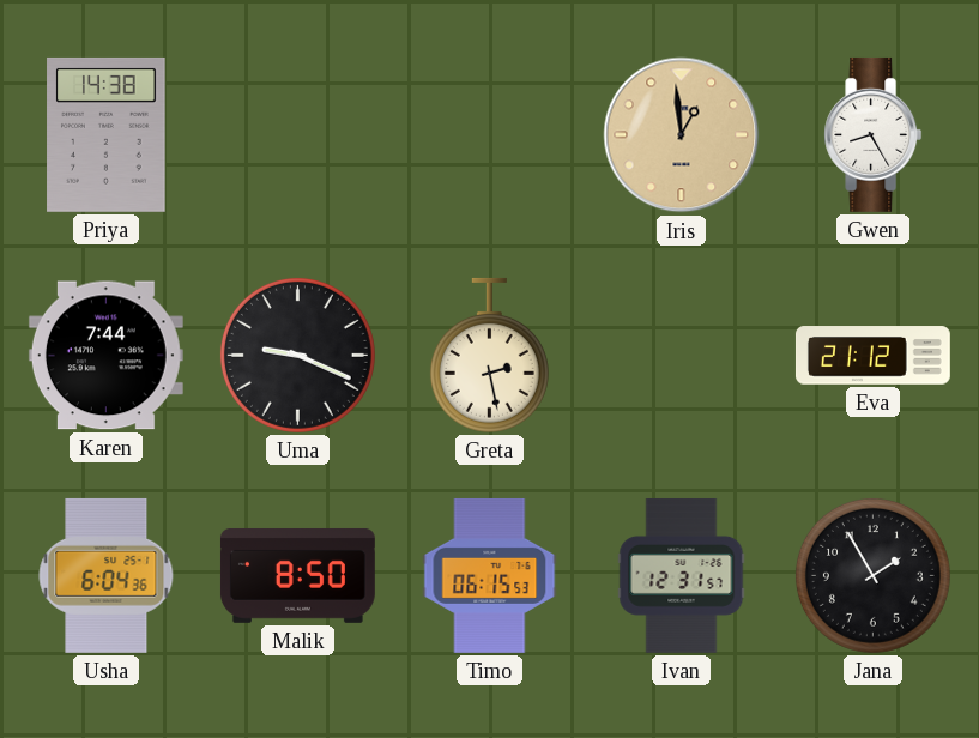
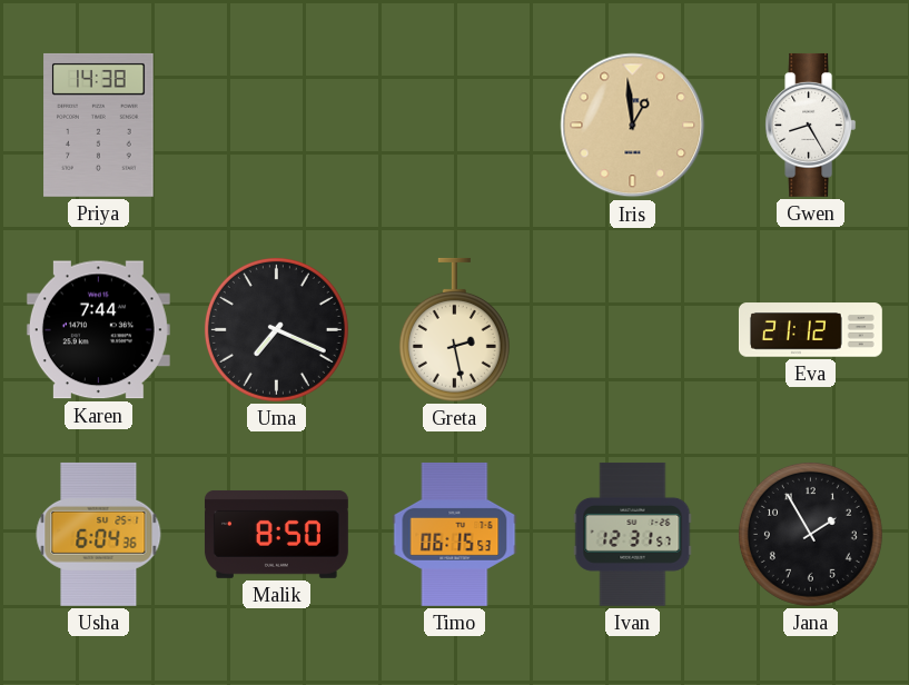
Uma: 9:19 -> 7:19
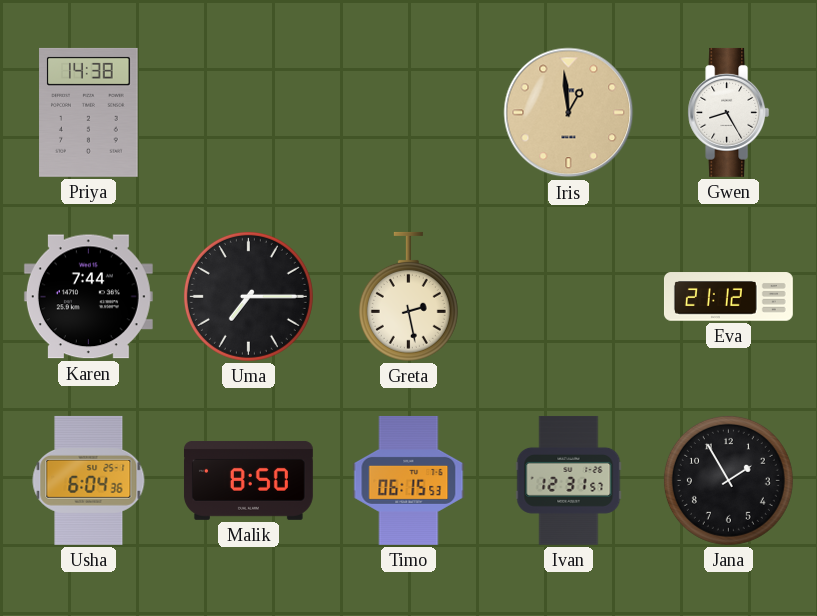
Uma: 7:19 -> 7:15
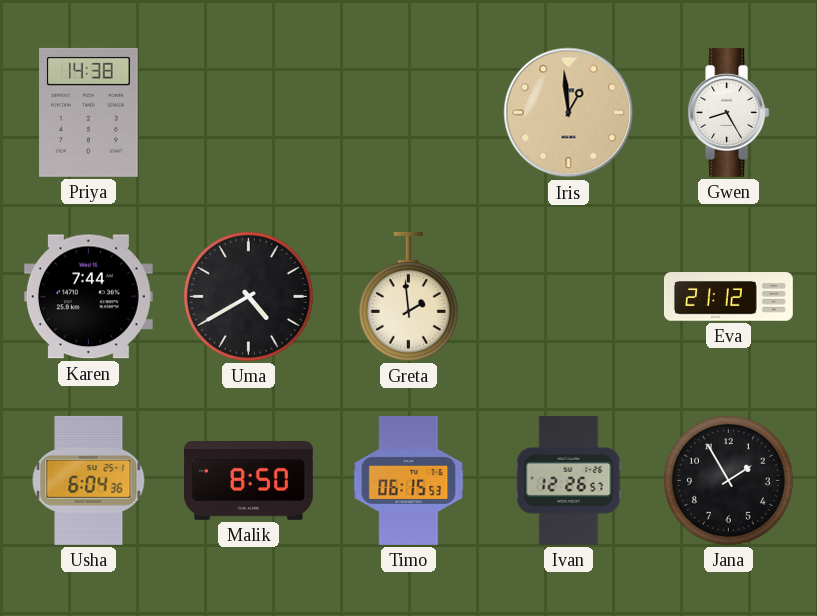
Uma: 7:15 -> 4:40
Greta: 2:28 -> 1:59
Ivan: 12:31 -> 12:26
